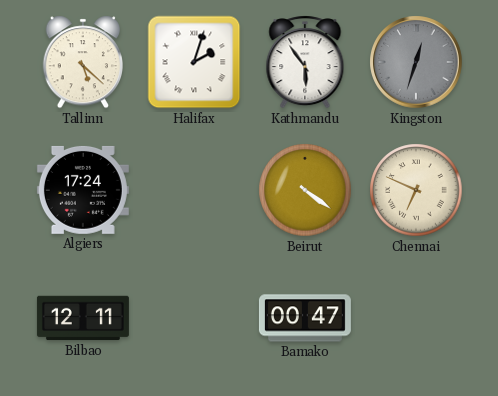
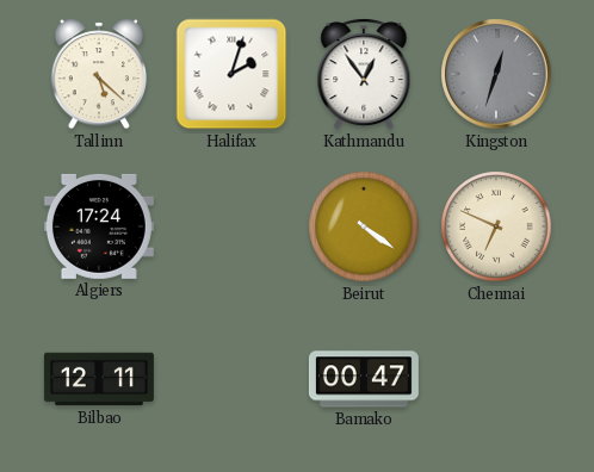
Kathmandu: 5:54 -> 12:54
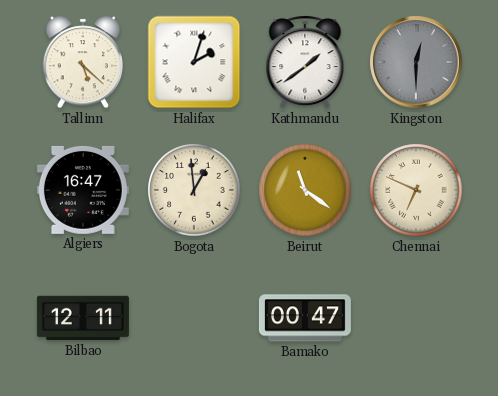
Kathmandu: 12:54 -> 1:39
Kingston: 12:33 -> 12:30
Algiers: 17:24 -> 16:47
Bogota: none -> 12:59
Beirut: 4:21 -> 11:21
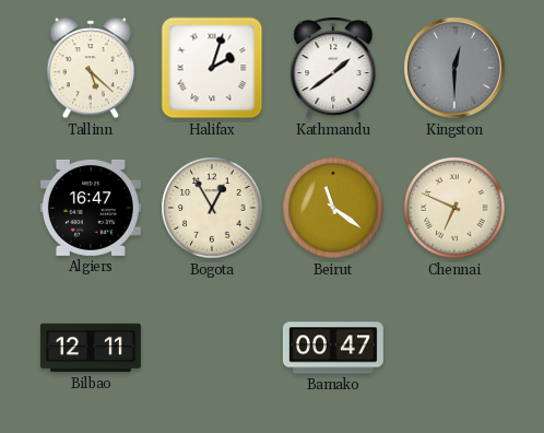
Bogota: 12:59 -> 12:55
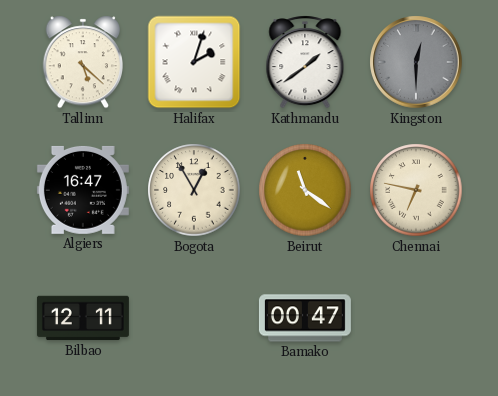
Chennai: 6:49 -> 6:47
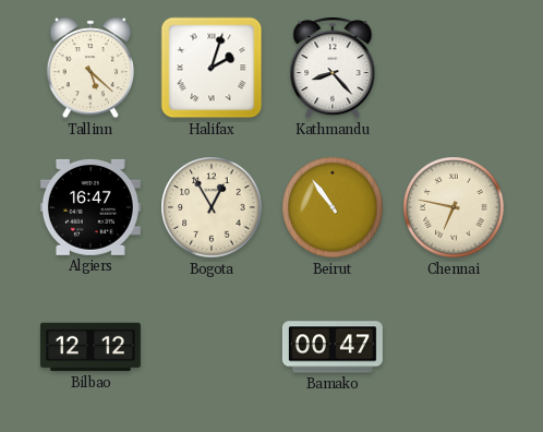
Kathmandu: 1:39 -> 8:23
Kingston: 12:30 -> none
Beirut: 11:21 -> 10:54
Bilbao: 12:11 -> 12:12
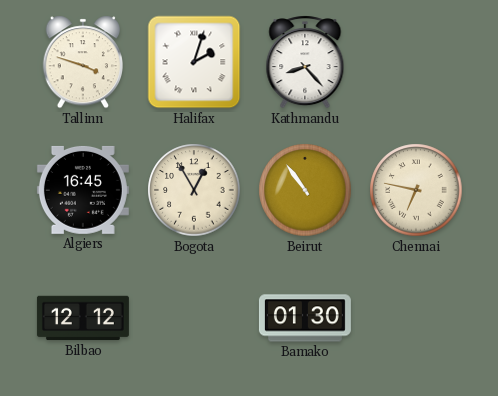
Tallinn: 5:22 -> 3:48
Algiers: 16:47 -> 16:45
Bamako: 00:47 -> 01:30
